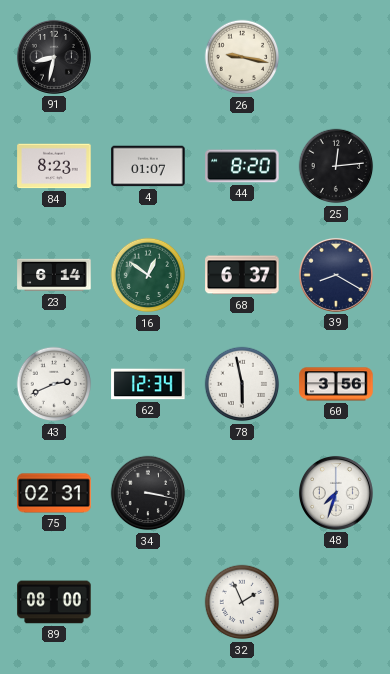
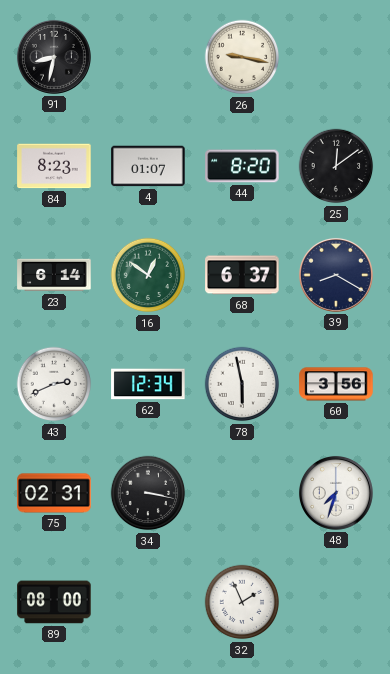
25: 12:14 -> 12:09
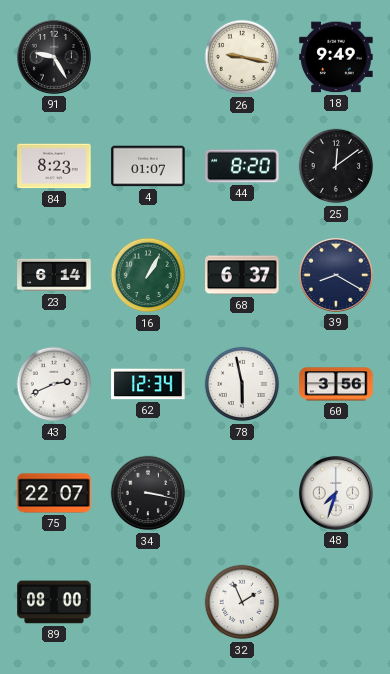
91: 8:32 -> 9:25
18: none -> 9:49
16: 12:51 -> 1:05
75: 02:31 -> 22:07
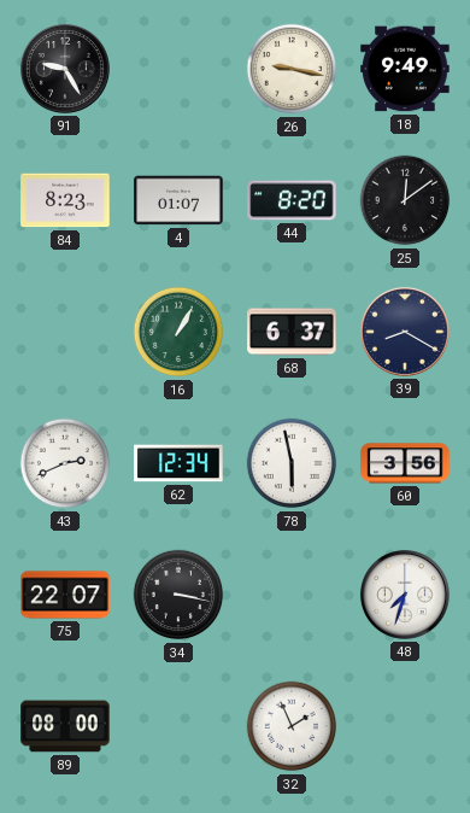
23: 6:14 -> none
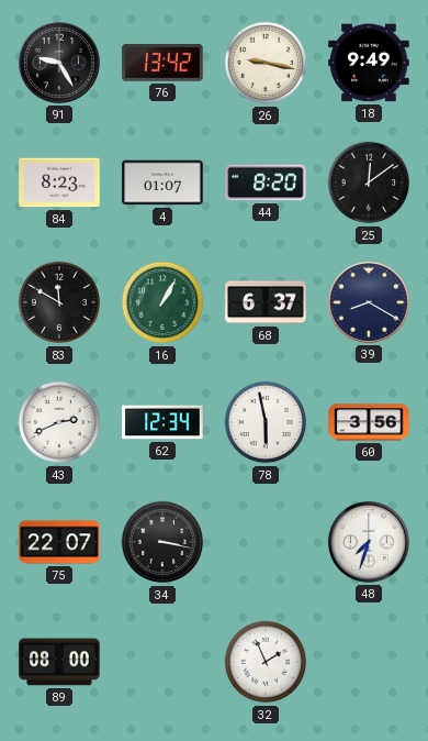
76: none -> 13:42
83: none -> 11:50
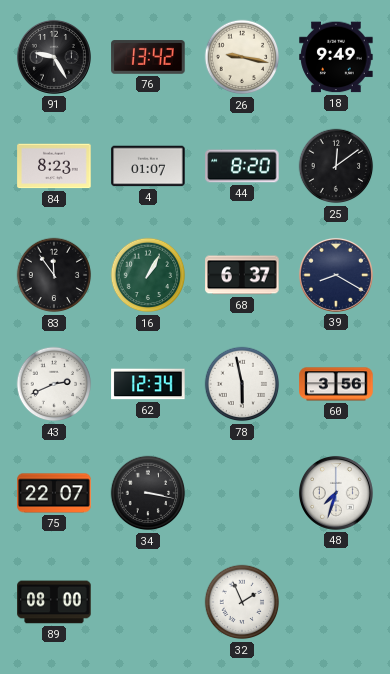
83: 11:50 -> 11:54
